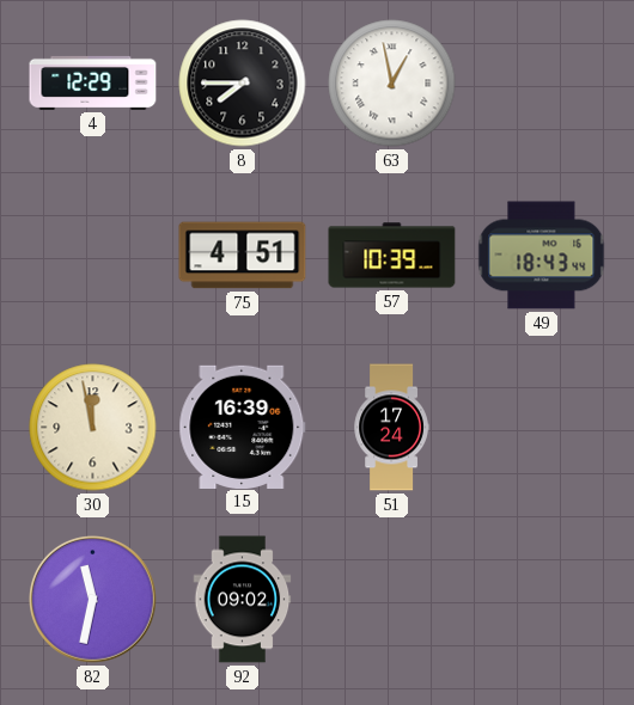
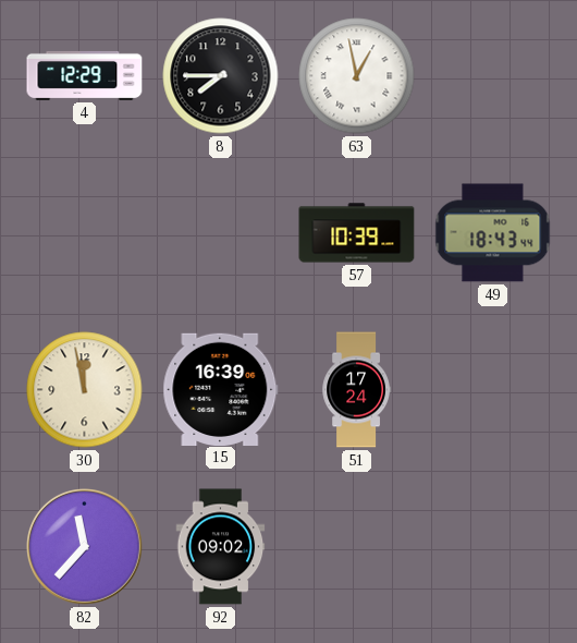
75: 4:51 -> none
82: 11:32 -> 11:37
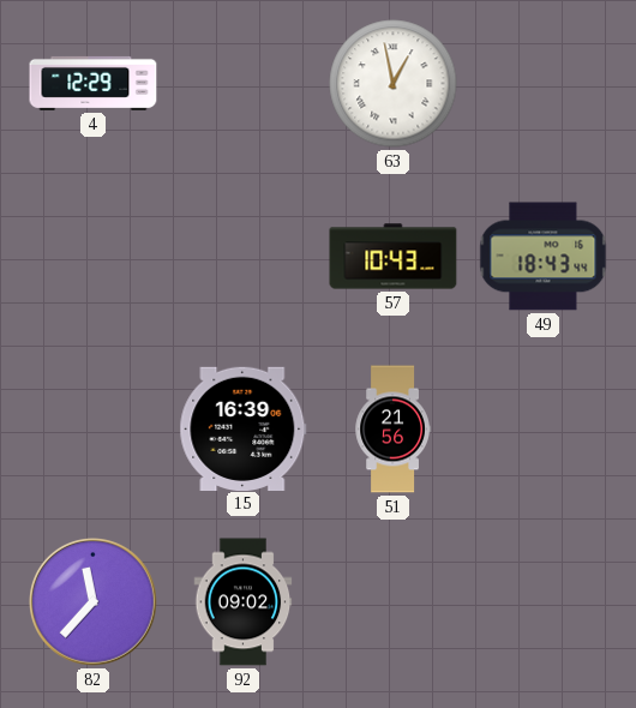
8: 7:45 -> none
57: 10:39 -> 10:43
30: 11:58 -> none
51: 17:24 -> 21:56
